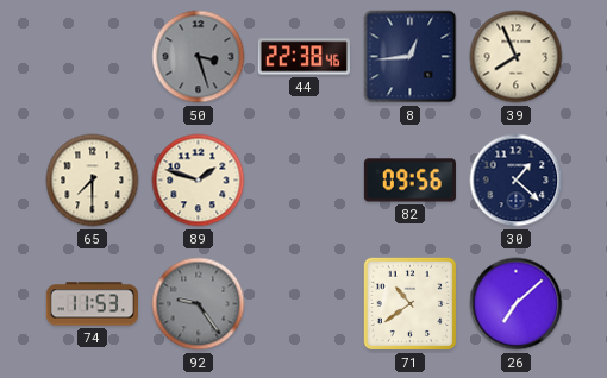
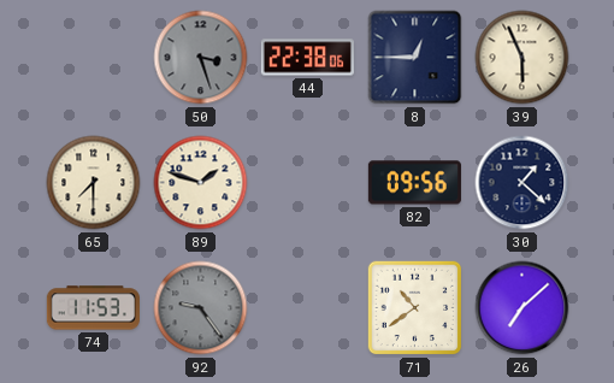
44: 22:38:46 -> 22:38:06
8: 12:44 -> 12:45
39: 7:56 -> 5:56
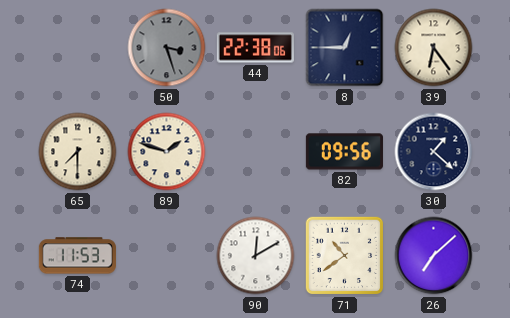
39: 5:56 -> 6:24
92: 9:24 -> none
90: none -> 12:10
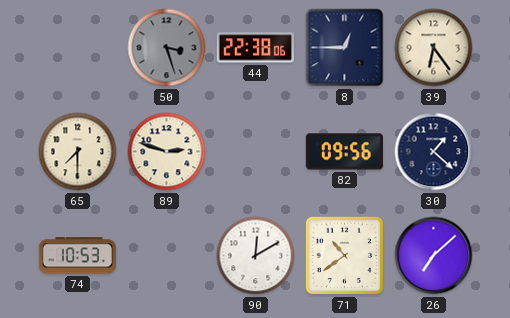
89: 1:48 -> 2:48
74: 11:53 -> 10:53
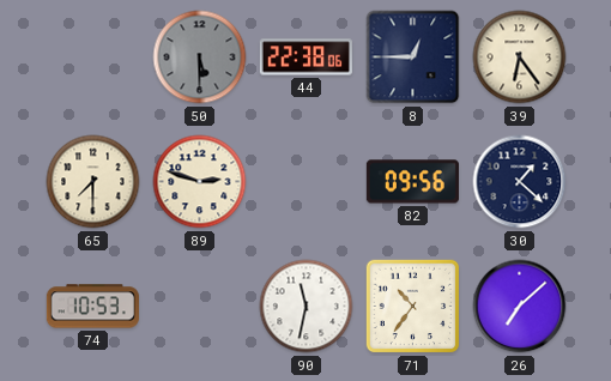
50: 3:27 -> 5:30
90: 12:10 -> 11:32
71: 10:39 -> 10:36
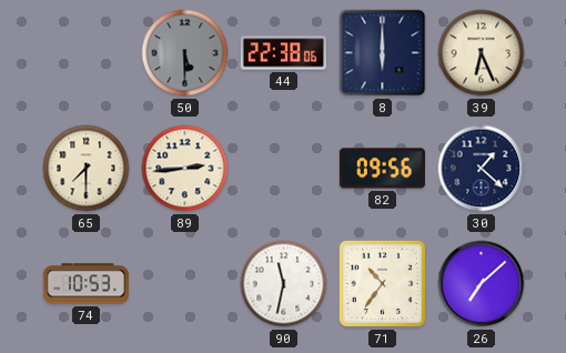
8: 12:45 -> 6:00
39: 6:24 -> 6:26
89: 2:48 -> 2:44
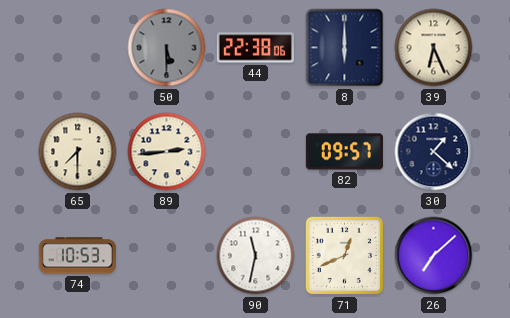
82: 09:56 -> 09:57
71: 10:36 -> 12:41
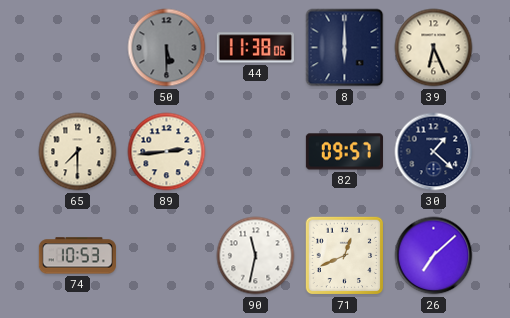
44: 22:38 -> 11:38
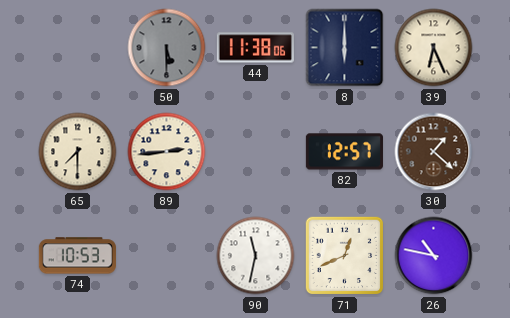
82: 09:57 -> 12:57
30 dial: navy -> brown
26: 7:08 -> 10:47
